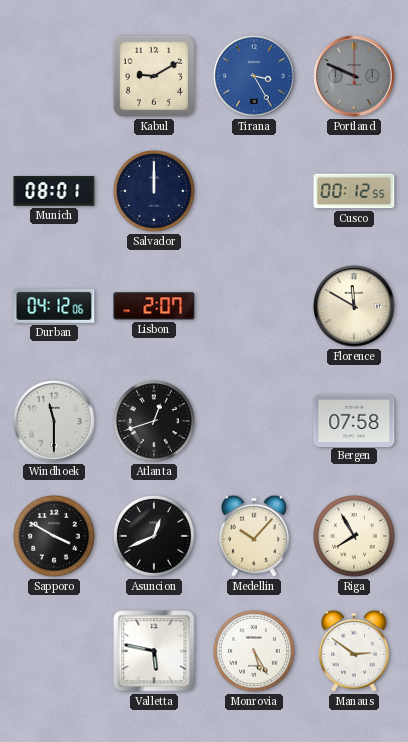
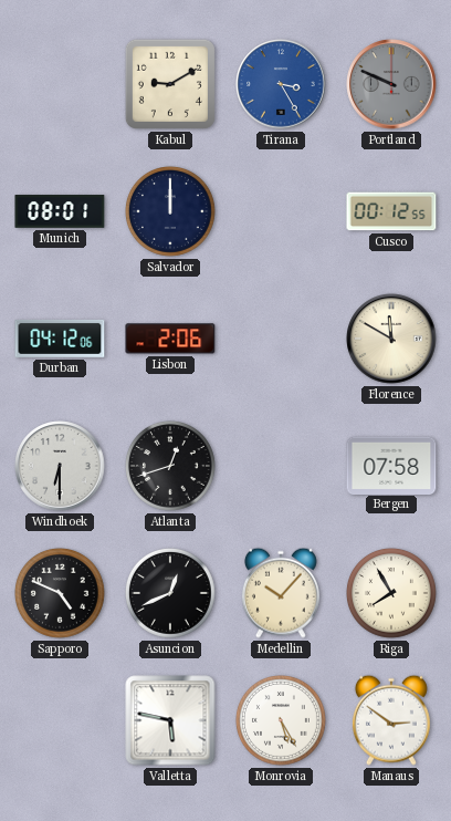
Lisbon: 2:07 -> 2:06
Windhoek: 11:30 -> 6:30
Sapporo: 3:50 -> 4:49
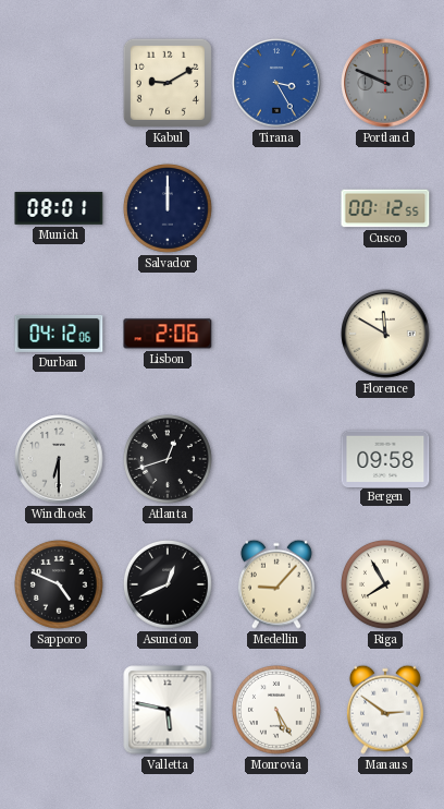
Bergen: 07:58 -> 09:58
Medellin: 10:07 -> 9:07
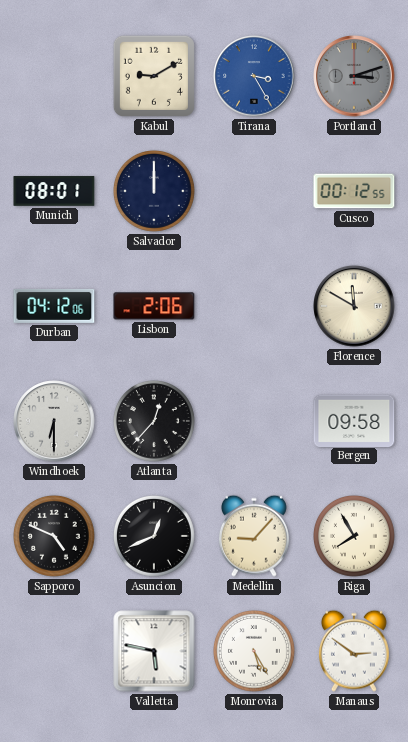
Portland: 9:49 -> 3:12
Atlanta: 12:42 -> 12:37
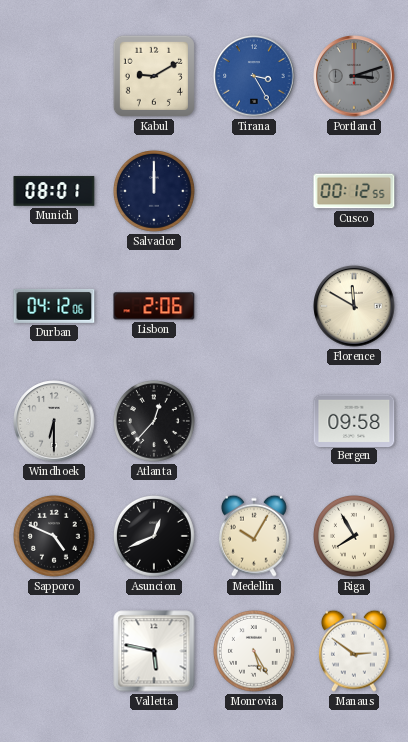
Medellin: 9:07 -> 10:05
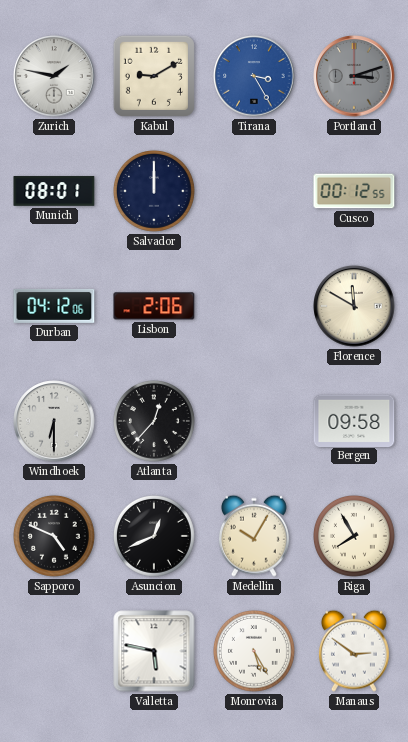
Zurich: none -> 1:47
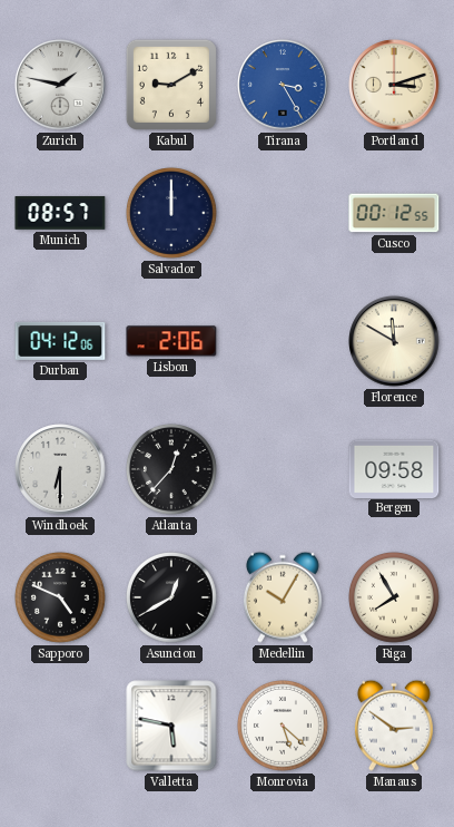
Portland dial: grey -> cream
Munich: 08:01 -> 08:57
Asuncion: 12:41 -> 12:40
Monrovia: 5:25 -> 5:22
